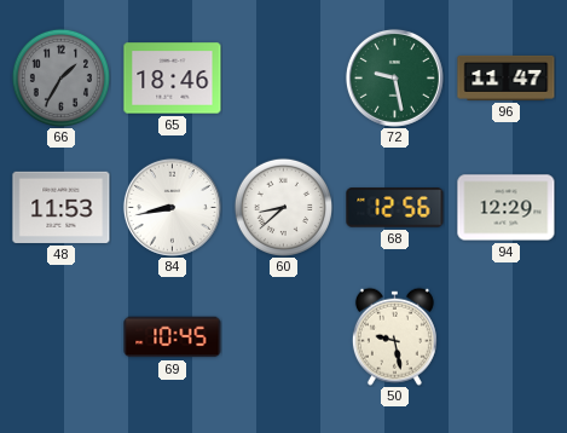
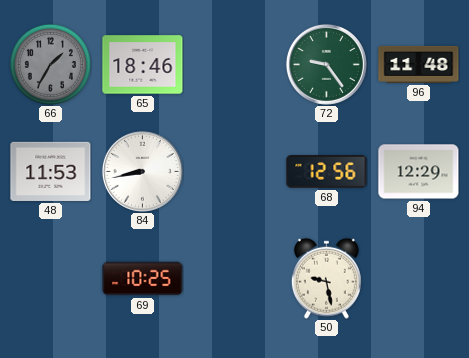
72: 9:28 -> 9:24
96: 11:47 -> 11:48
60: 8:38 -> none
69: 10:45 -> 10:25
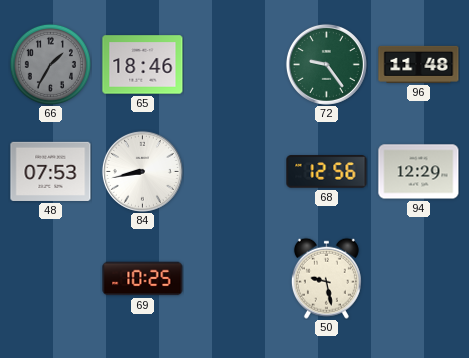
48: 11:53 -> 07:53
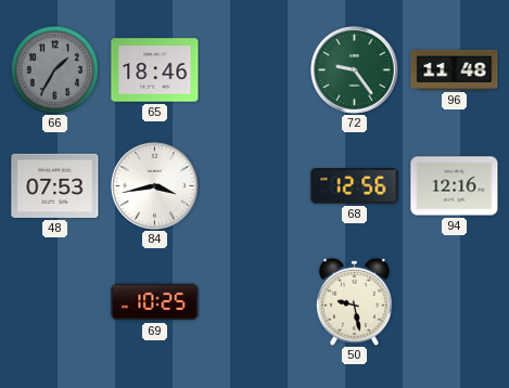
84: 8:43 -> 3:43
94: 12:29 -> 12:16
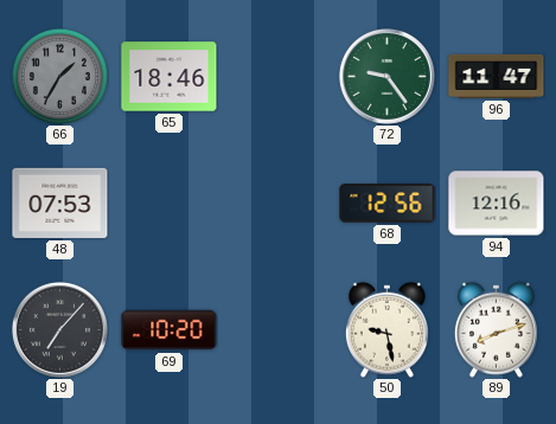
96: 11:48 -> 11:47
84: 3:43 -> none
19: none -> 7:07
69: 10:25 -> 10:20
89: none -> 8:12
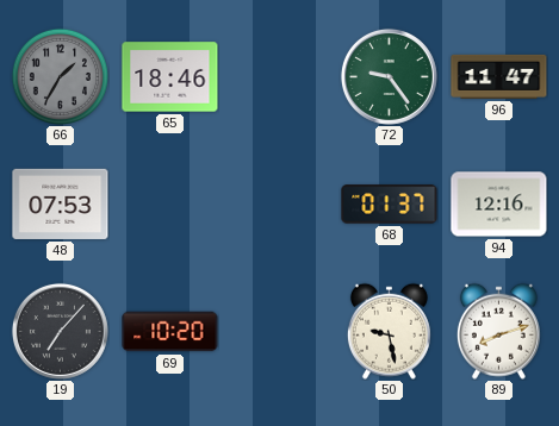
68: 12:56 -> 01:37
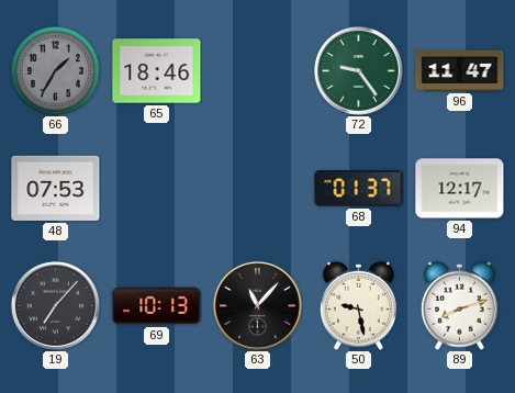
94: 12:16 -> 12:17
69: 10:20 -> 10:13
63: none -> 11:07
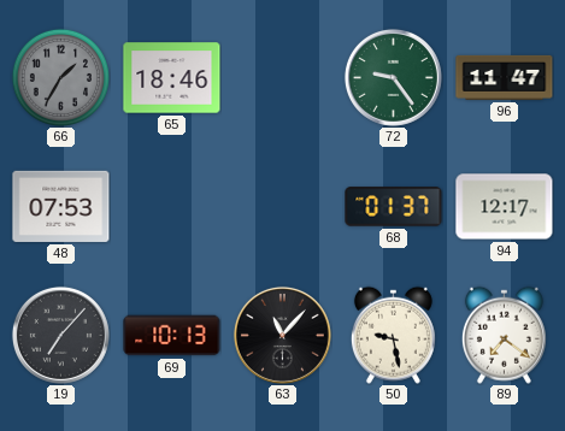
89: 8:12 -> 7:21
